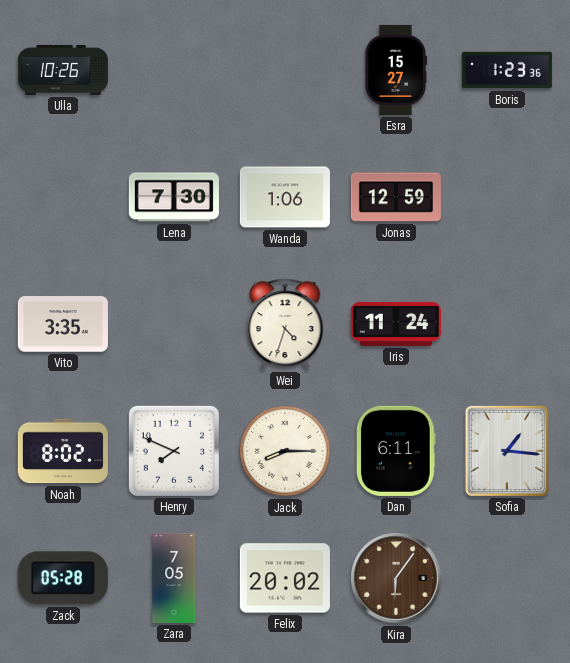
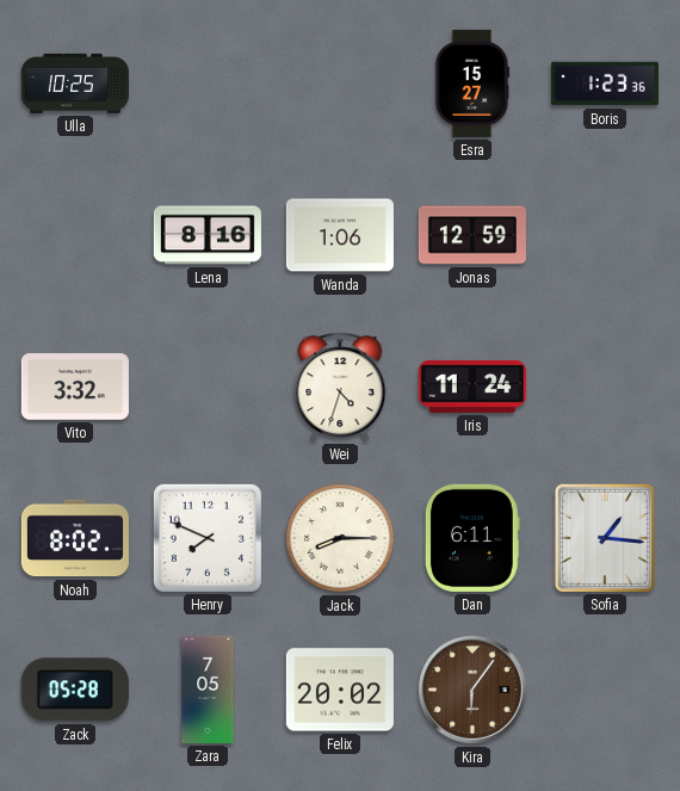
Ulla: 10:26 -> 10:25
Lena: 7:30 -> 8:16
Vito: 3:35 -> 3:32
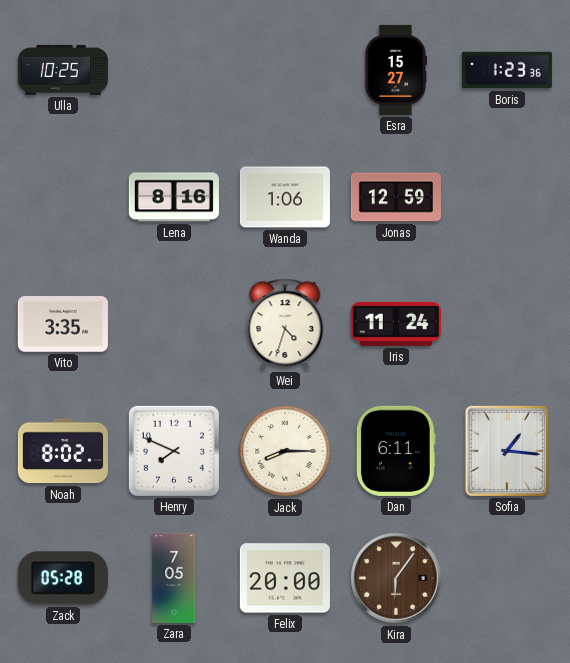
Vito: 3:32 -> 3:35
Felix: 20:02 -> 20:00
